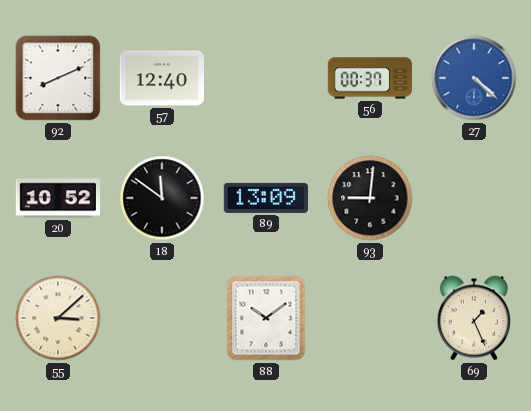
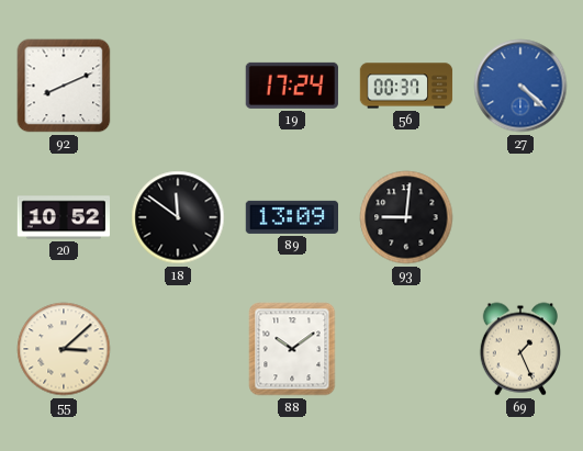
57: 12:40 -> none
19: none -> 17:24
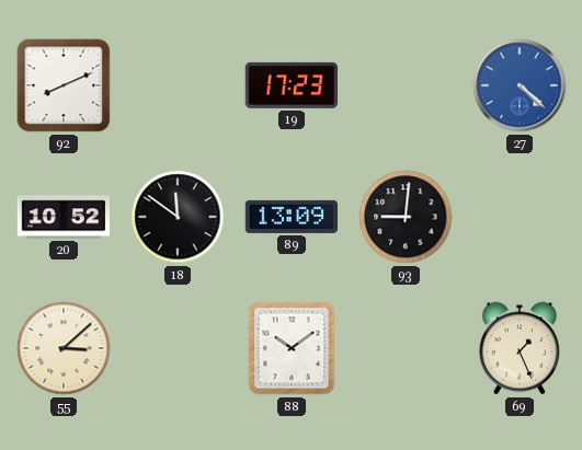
19: 17:24 -> 17:23
56: 00:37 -> none
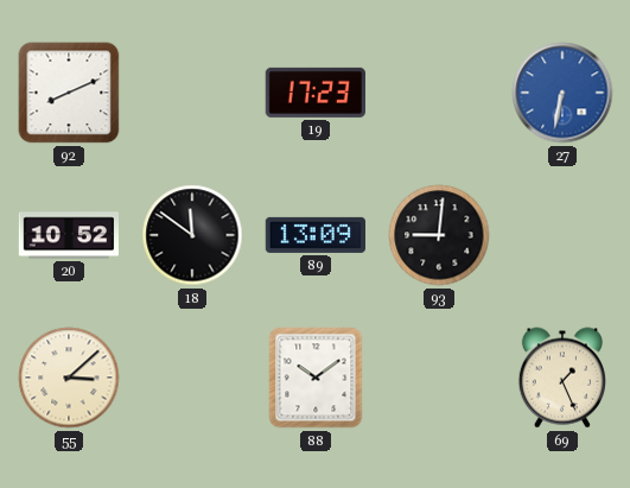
27: 4:22 -> 6:32
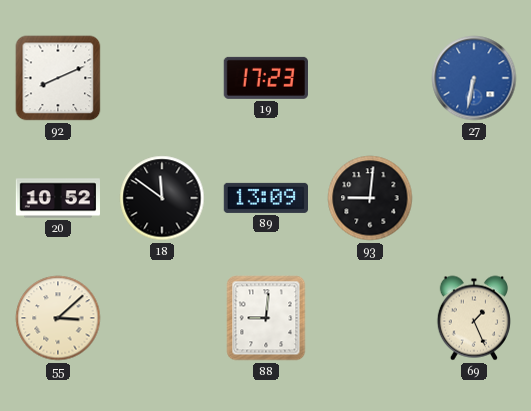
88: 10:09 -> 9:01
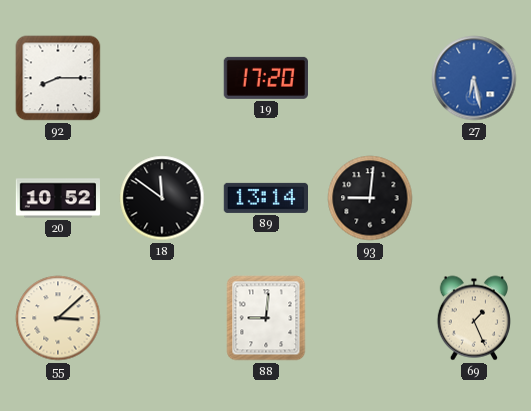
92: 8:11 -> 8:15
19: 17:23 -> 17:20
27: 6:32 -> 6:28
89: 13:09 -> 13:14
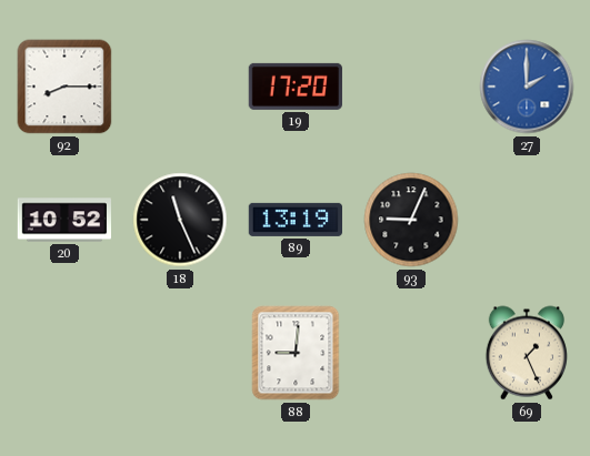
27: 6:28 -> 2:00
18: 11:51 -> 11:26
89: 13:14 -> 13:19
93: 9:01 -> 9:04
55: 3:08 -> none
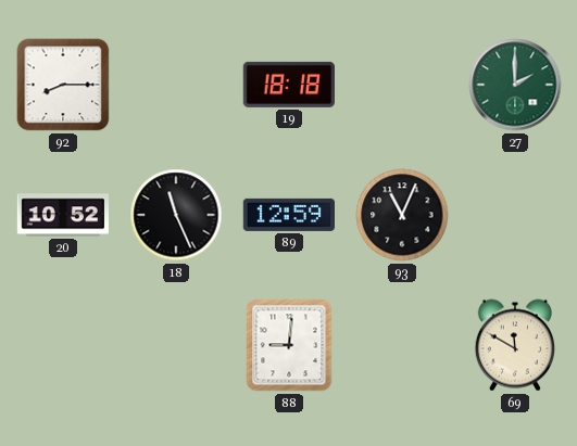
19: 17:20 -> 18:18
27 dial: blue -> green
89: 13:19 -> 12:59
93: 9:04 -> 11:04
69: 1:26 -> 11:50
